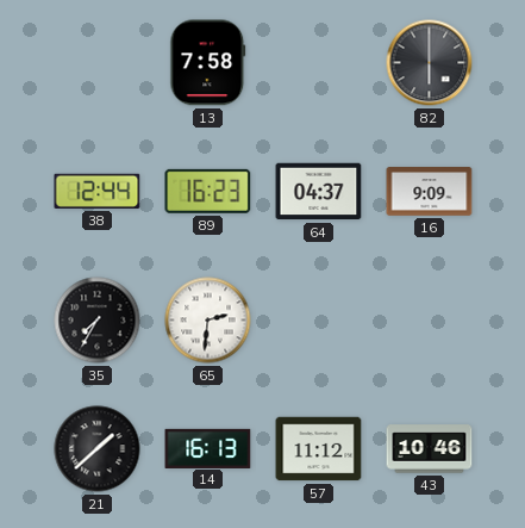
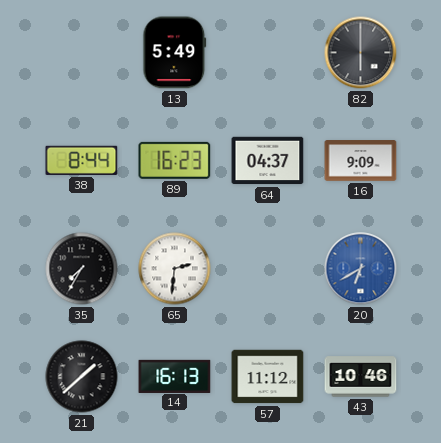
13: 7:58 -> 5:49
38: 12:44 -> 8:44
20: none -> 6:40
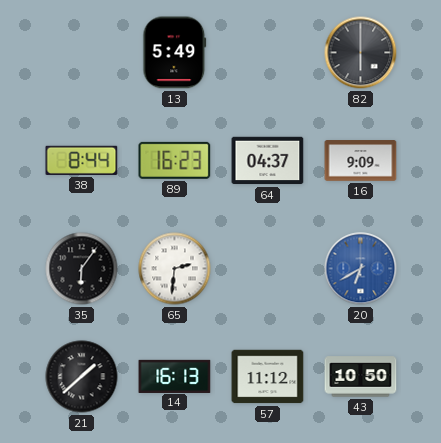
35: 7:35 -> 6:06
43: 10:46 -> 10:50
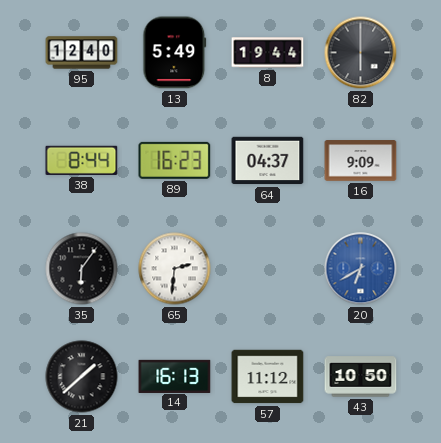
95: none -> 12:40
8: none -> 19:44
